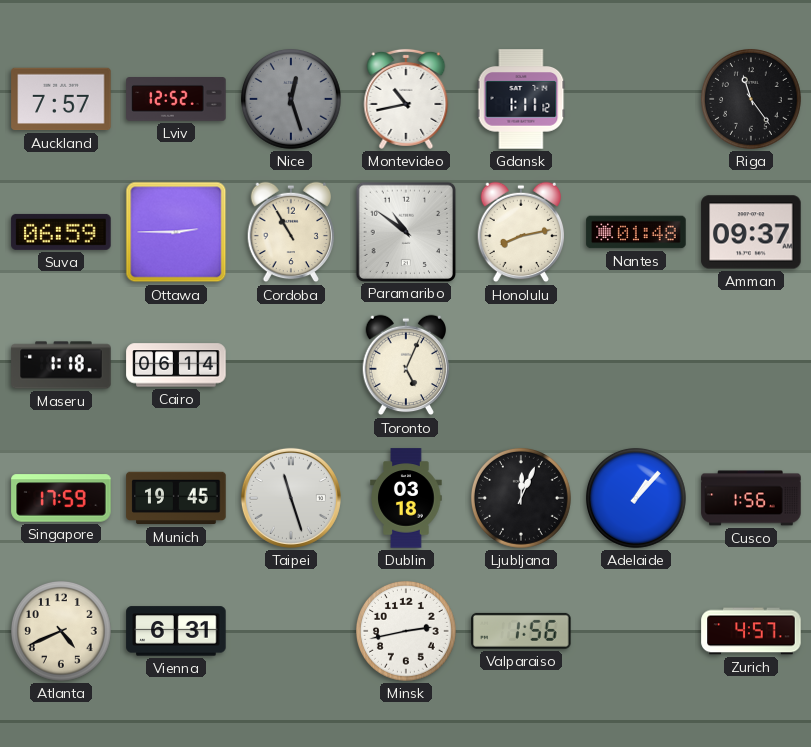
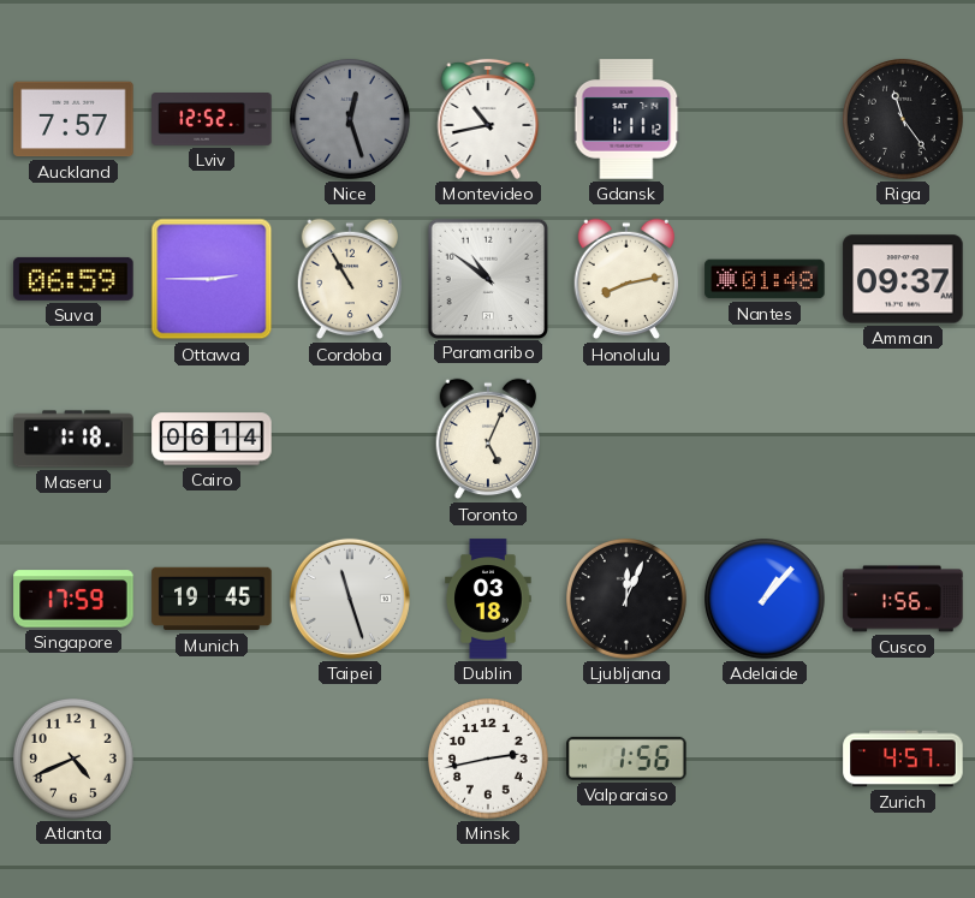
Vienna: 6:31 -> none
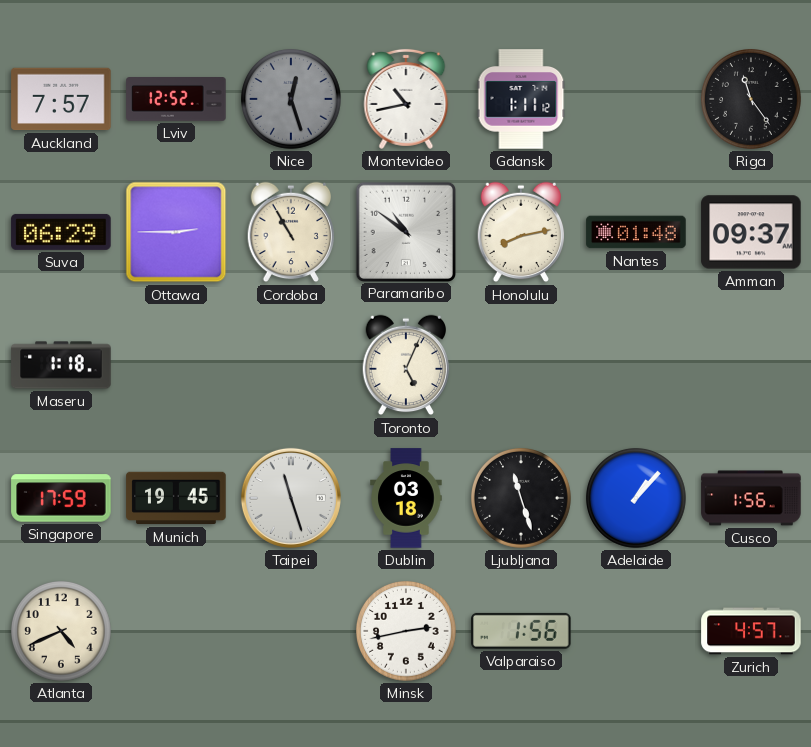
Suva: 06:59 -> 06:29
Cairo: 06:14 -> none
Ljubljana: 12:04 -> 11:27
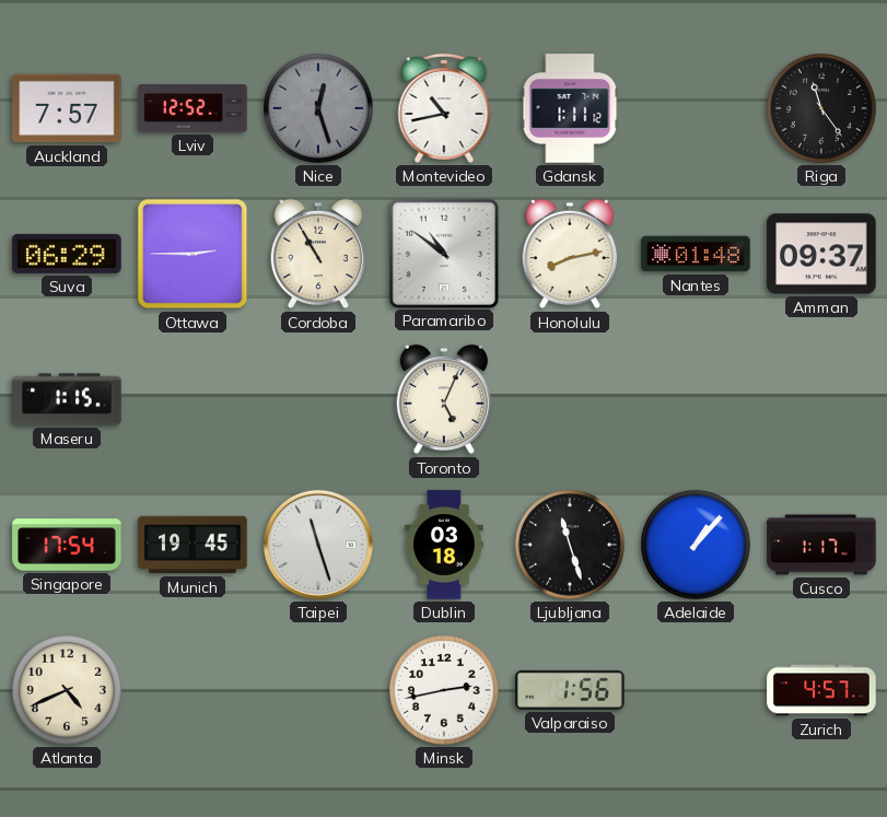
Maseru: 1:18 -> 1:15
Singapore: 17:59 -> 17:54
Cusco: 1:56 -> 1:17
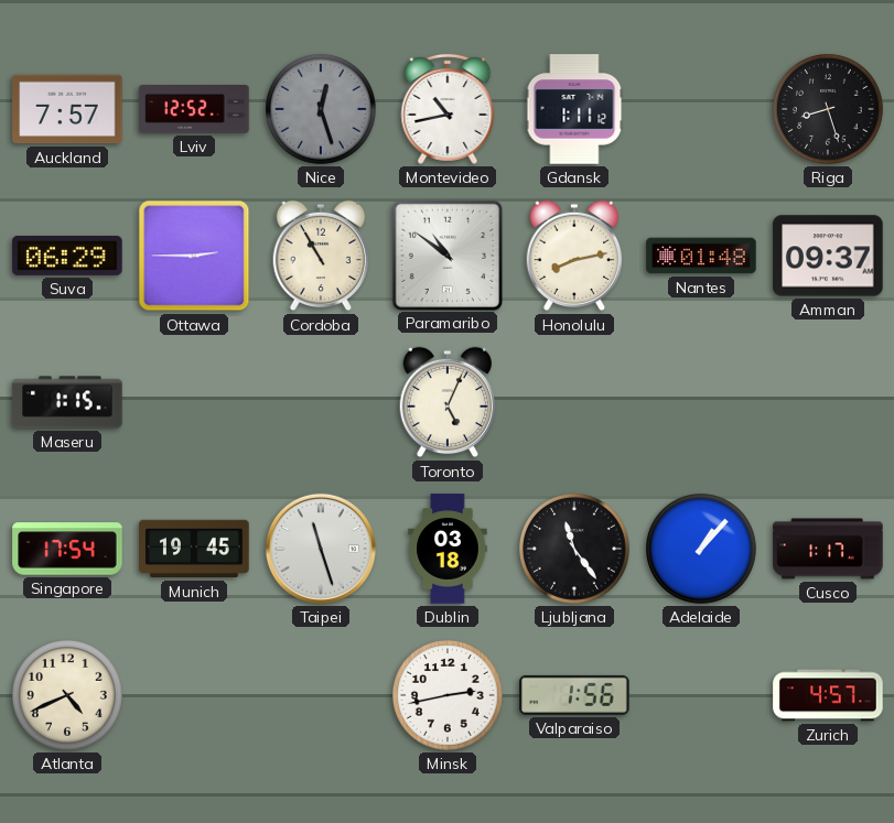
Riga: 11:24 -> 8:27
Ljubljana: 11:27 -> 11:24
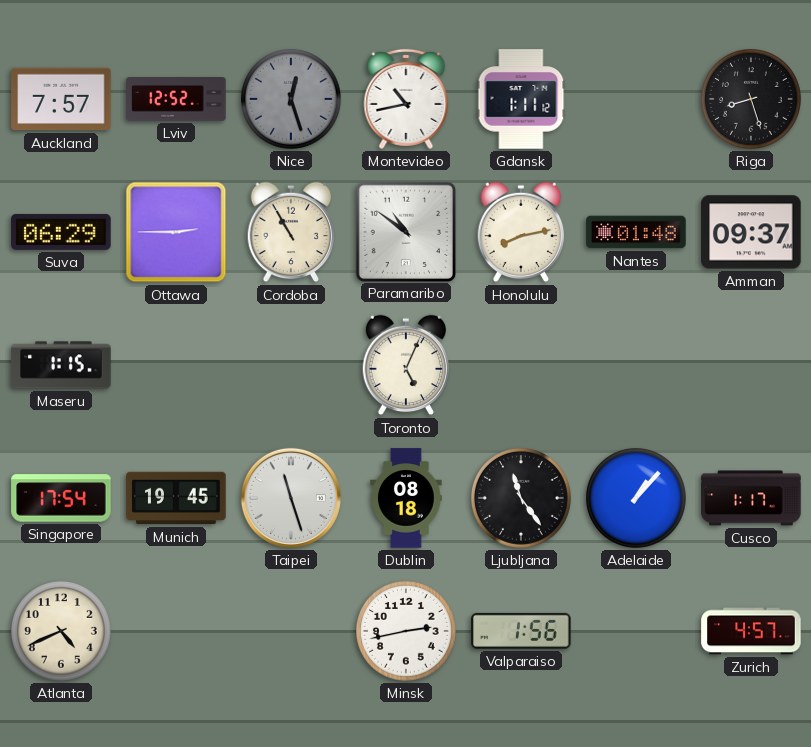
Dublin: 03:18 -> 08:18
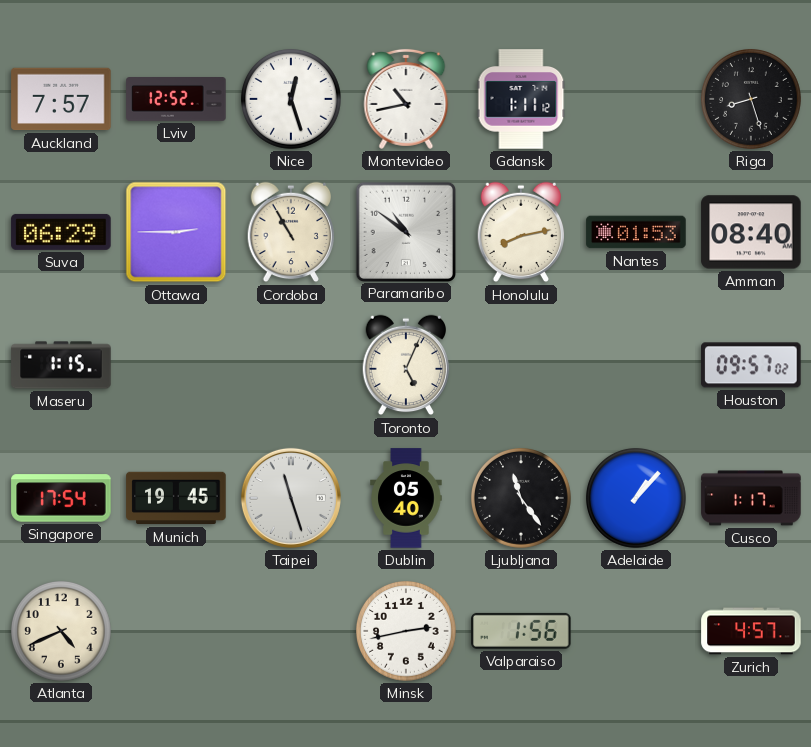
Nice dial: grey -> white
Nantes: 01:48 -> 01:53
Amman: 09:37 -> 08:40
Houston: none -> 09:57
Dublin: 08:18 -> 05:40
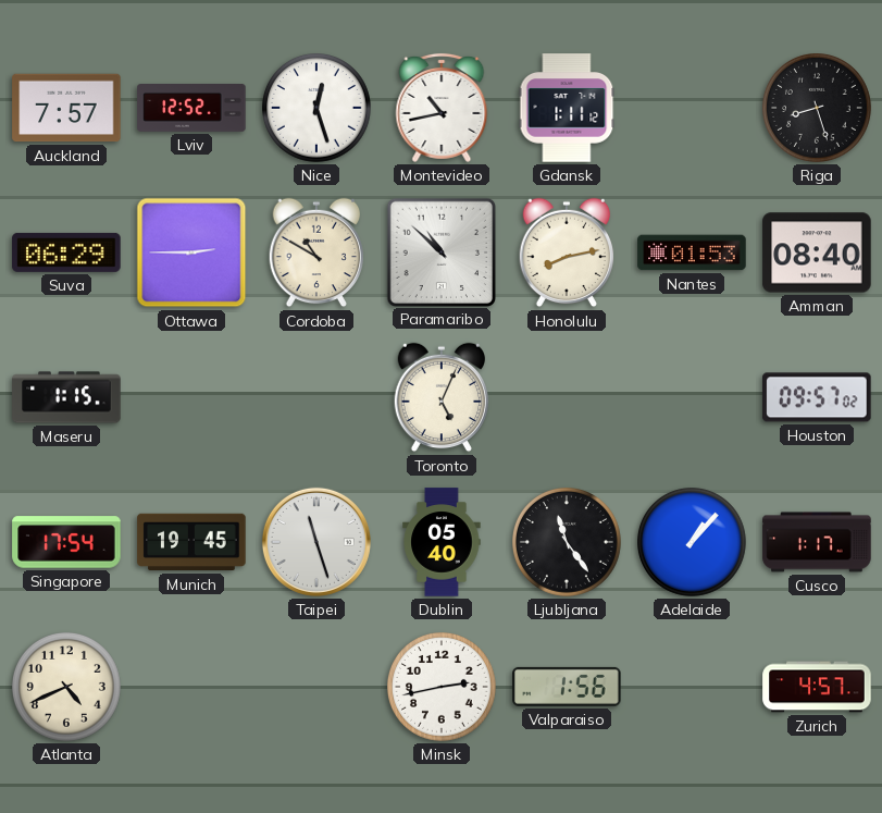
Cordoba: 10:55 -> 10:50
Paramaribo: 10:51 -> 10:52
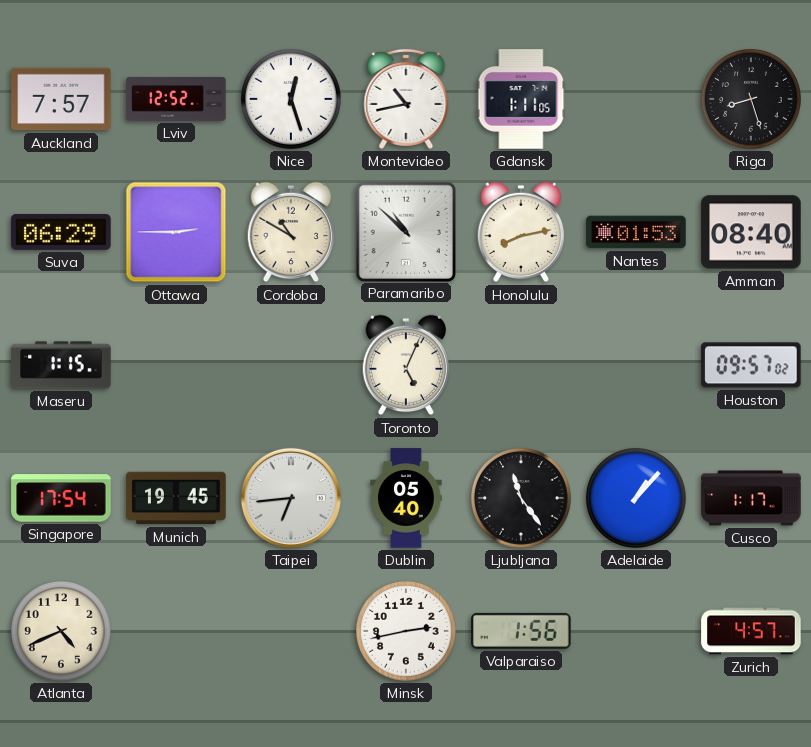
Gdansk: 1:11:12 -> 1:11:05
Taipei: 11:27 -> 6:44
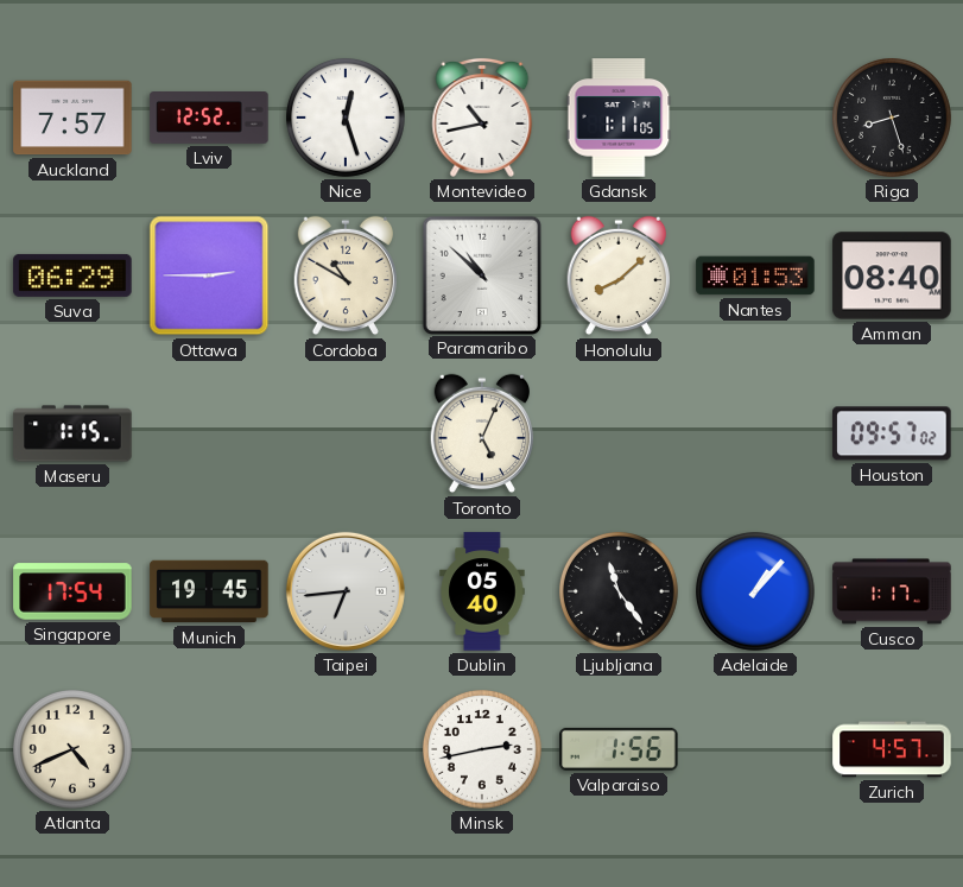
Honolulu: 8:13 -> 8:08
